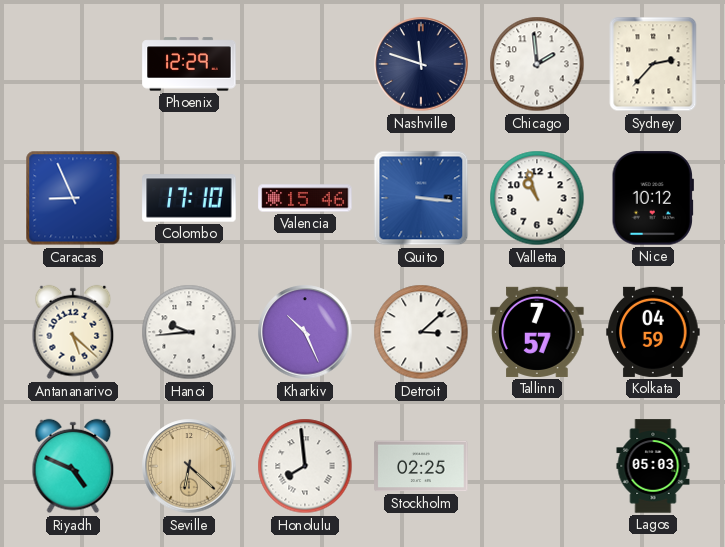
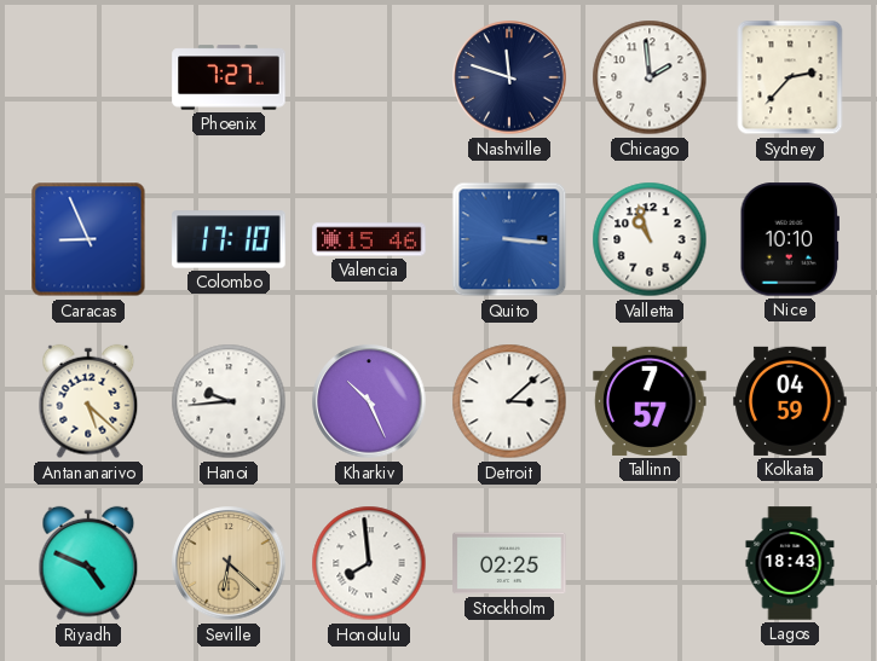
Phoenix: 12:29 -> 7:27
Nice: 10:12 -> 10:10
Lagos: 05:03 -> 18:43
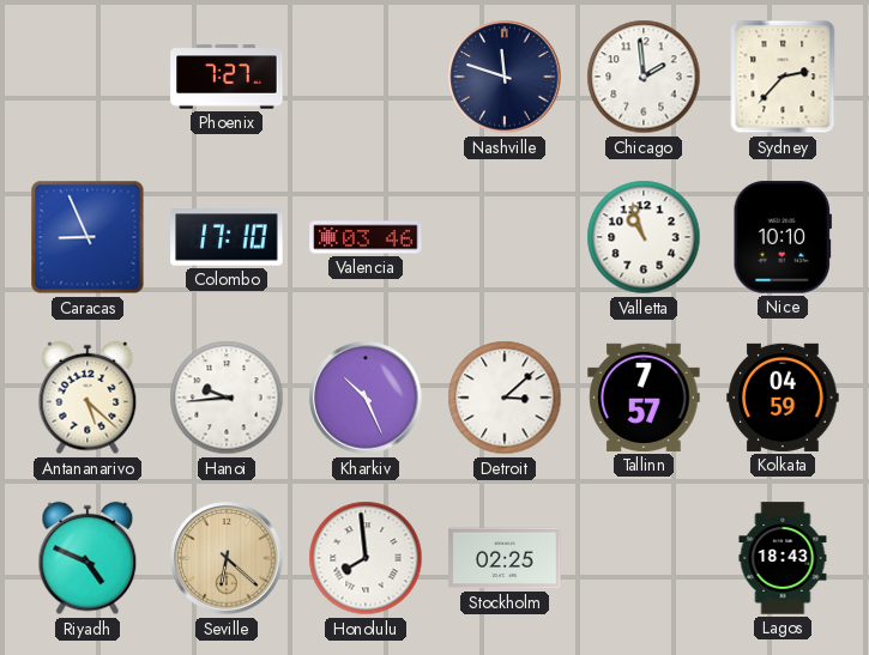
Valencia: 15:46 -> 03:46
Quito: 3:16 -> none
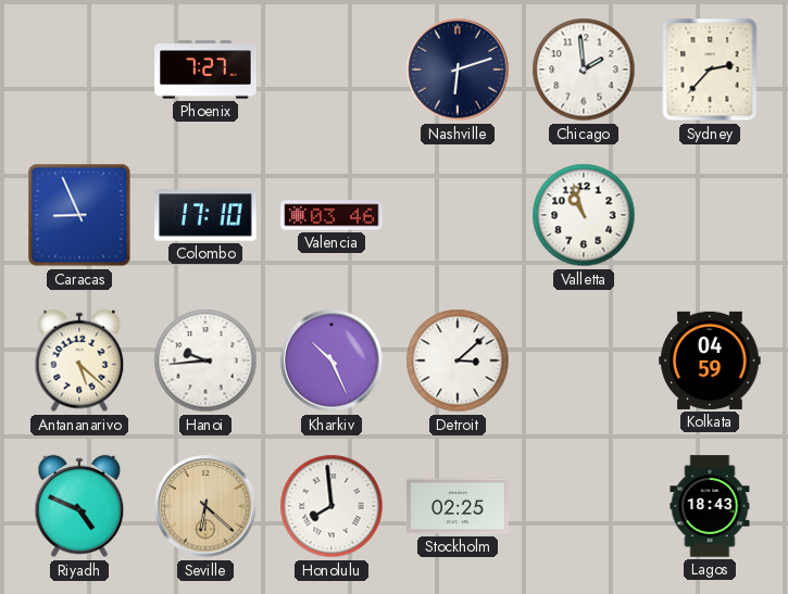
Nashville: 11:48 -> 6:12
Nice: 10:10 -> none
Tallinn: 7:57 -> none
